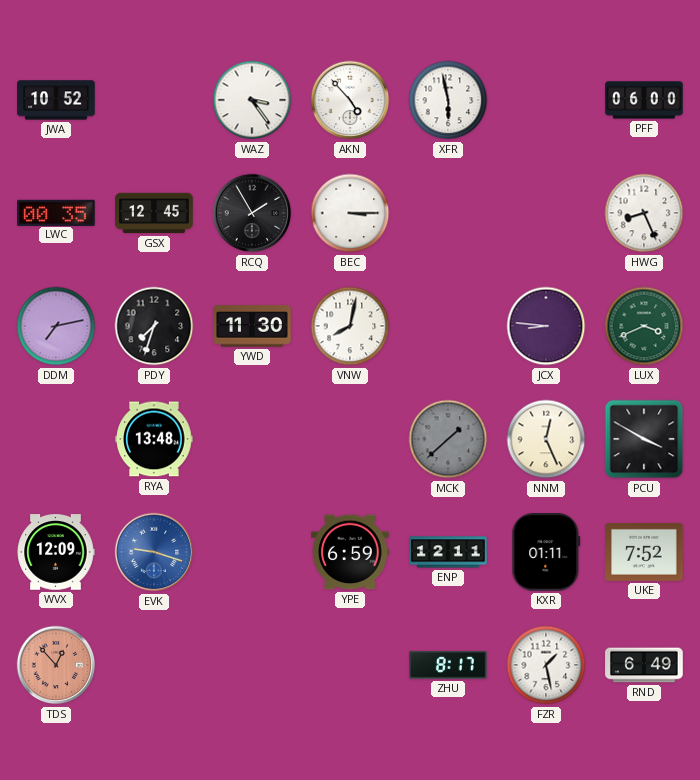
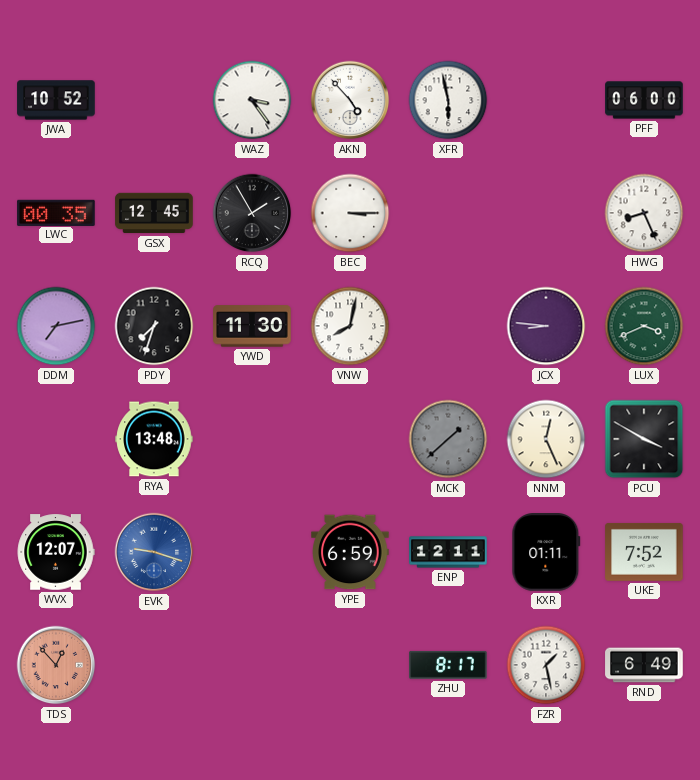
WVX: 12:09 -> 12:07
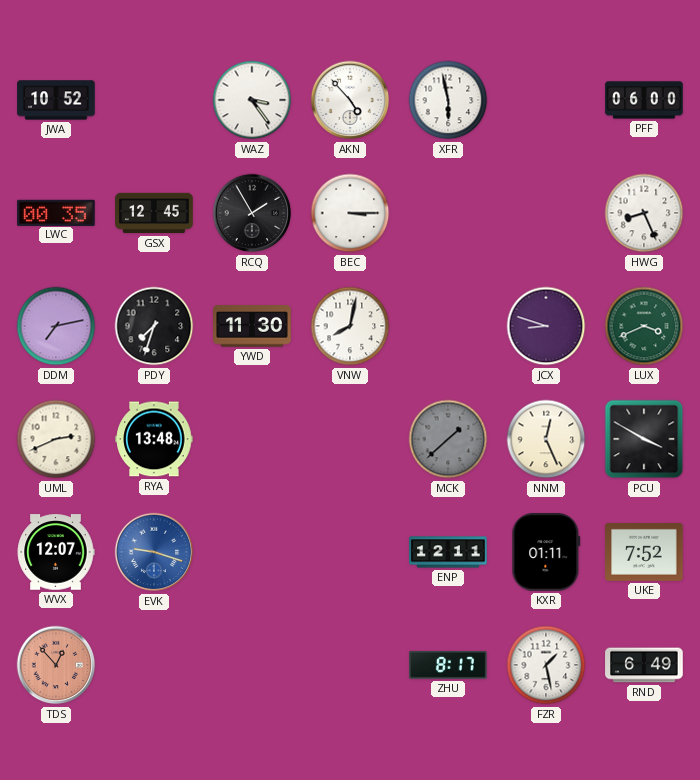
JCX: 8:46 -> 8:48
UML: none -> 2:41
YPE: 6:59 -> none
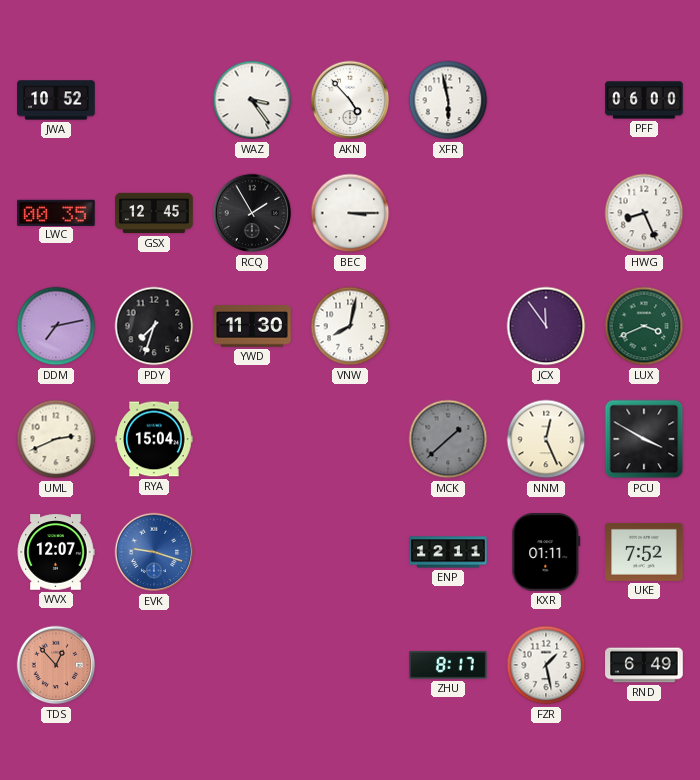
JCX: 8:48 -> 11:54
RYA: 13:48 -> 15:04
